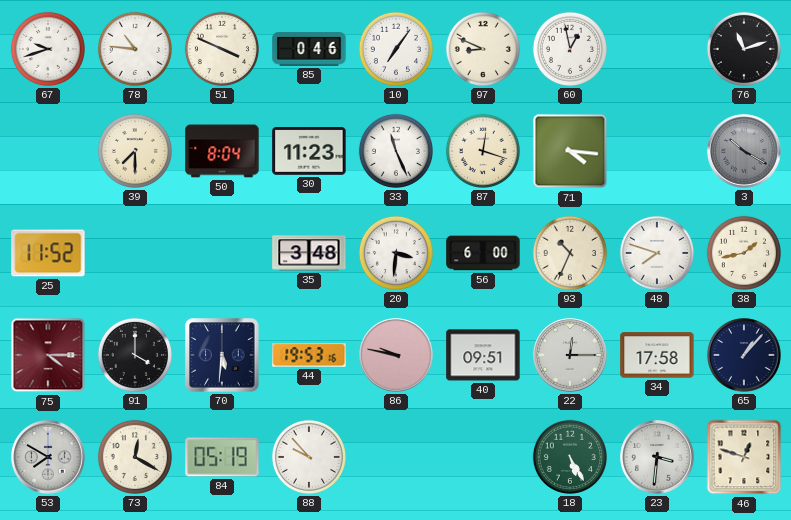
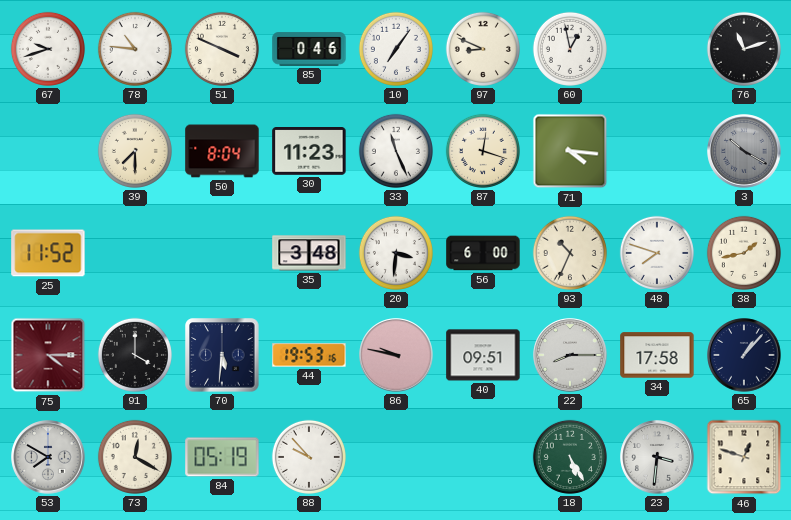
22: 12:15 -> 8:15
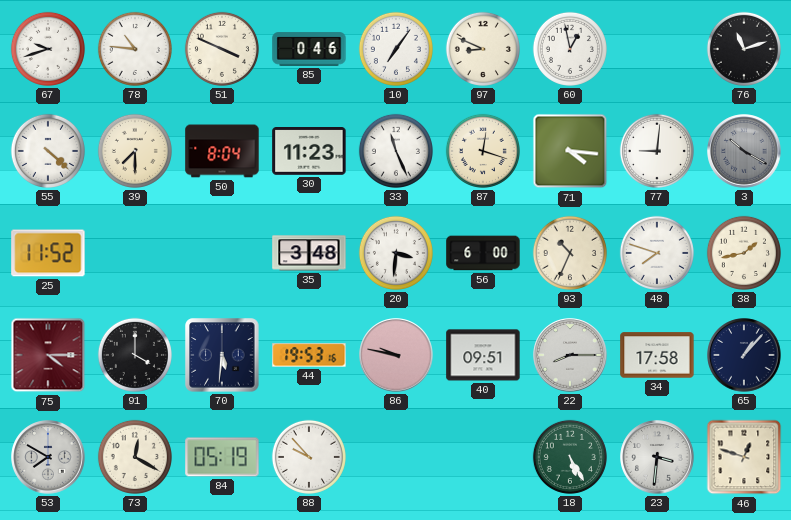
55: none -> 4:22
77: none -> 9:01
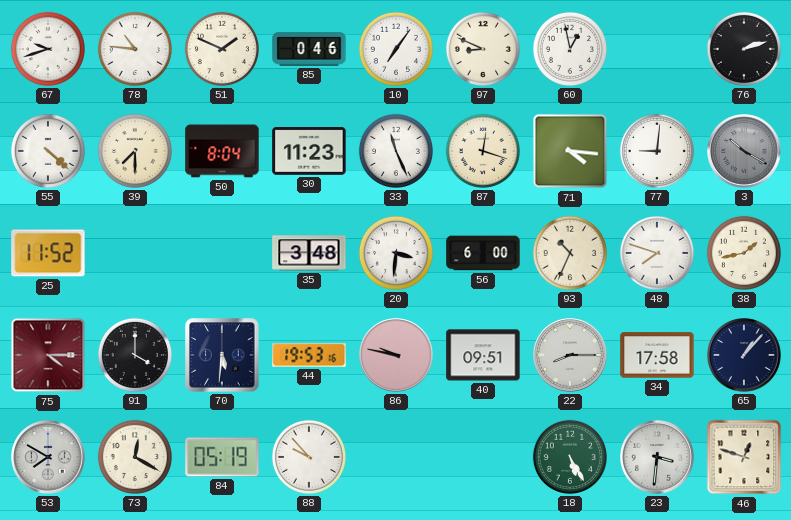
51: 3:49 -> 1:49
76: 11:12 -> 2:12
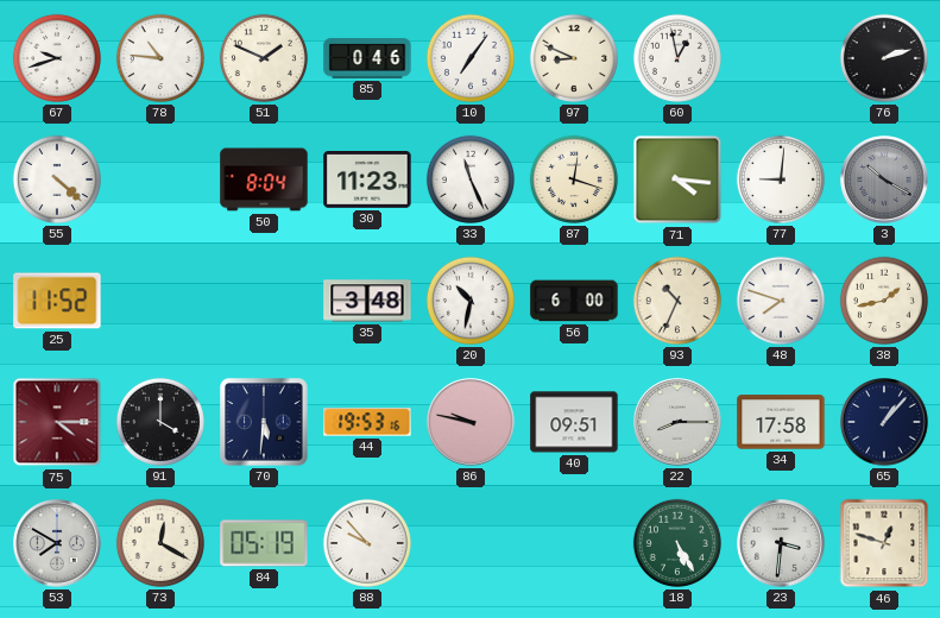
39: 7:30 -> none
20: 3:31 -> 10:32
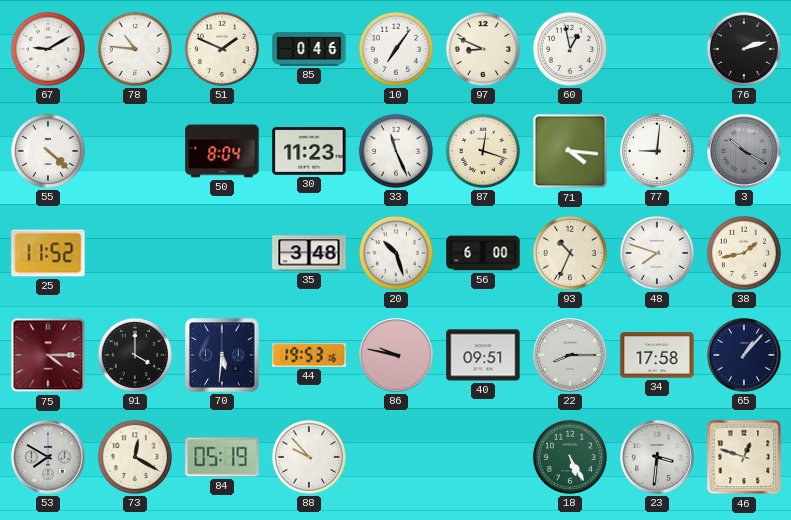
67: 9:42 -> 9:10
20: 10:32 -> 10:27
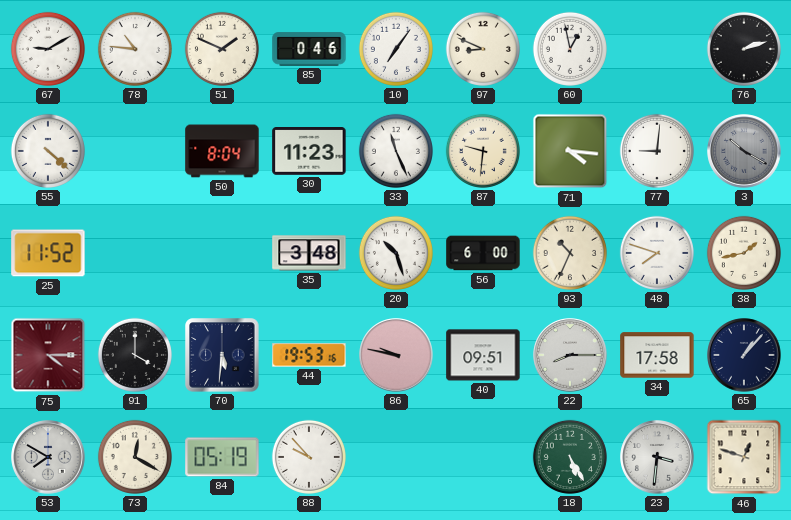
87: 12:18 -> 9:31
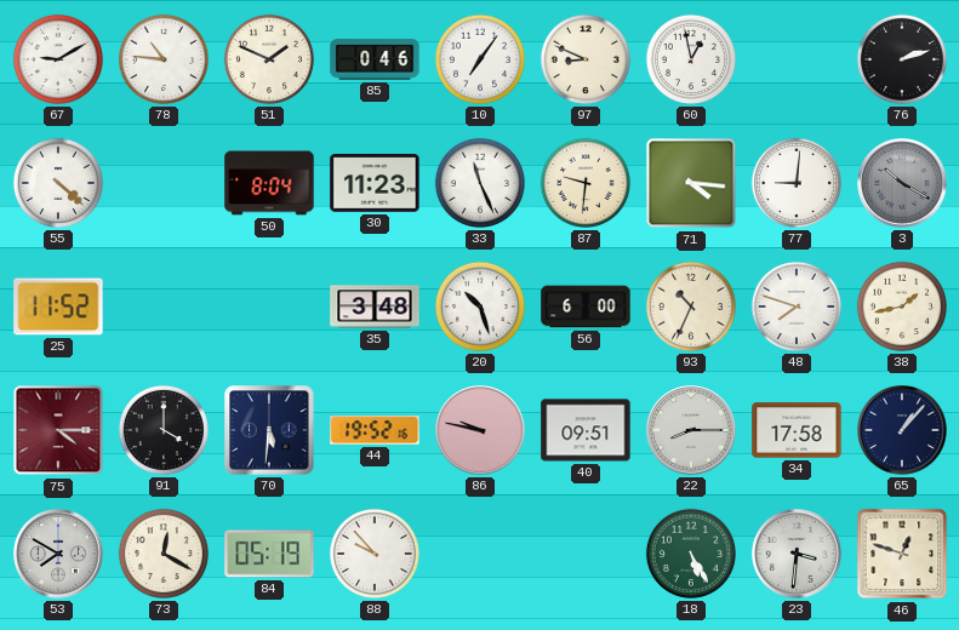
44: 19:53 -> 19:52
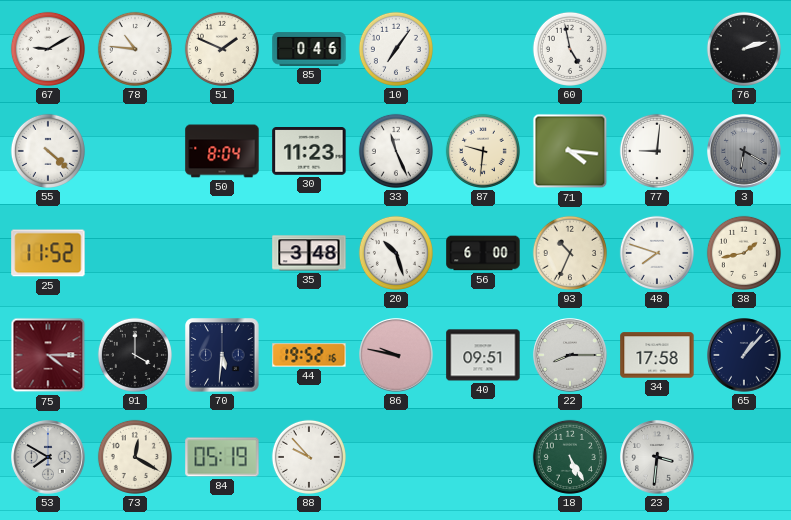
97: 8:49 -> none
60: 12:58 -> 4:58
3: 10:20 -> 6:20
46: 12:48 -> none
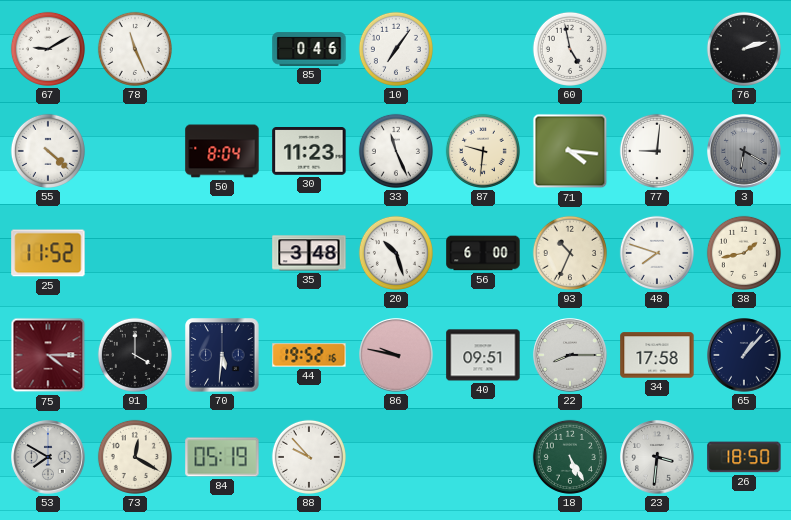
78: 10:46 -> 11:26
51: 1:49 -> none
26: none -> 18:50
